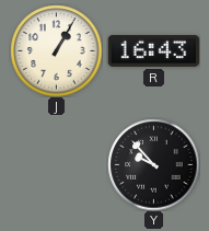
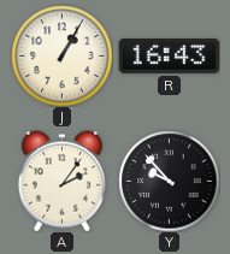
A: none -> 2:06
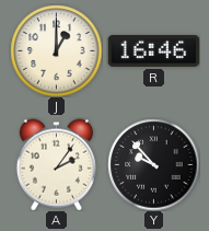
J: 1:05 -> 1:00
R: 16:43 -> 16:46
